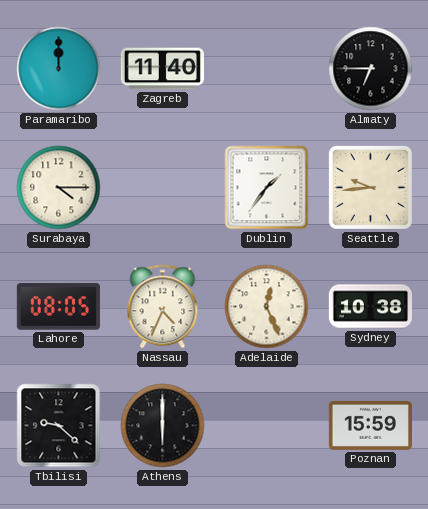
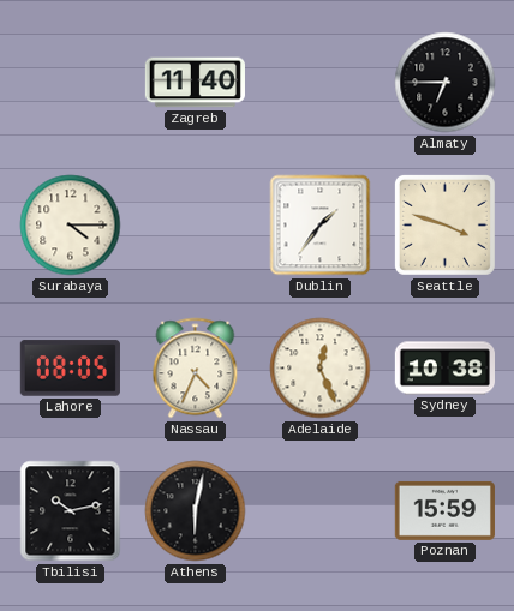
Paramaribo: 12:00 -> none
Seattle: 9:44 -> 3:48
Tbilisi: 9:22 -> 10:13
Athens: 6:00 -> 6:02
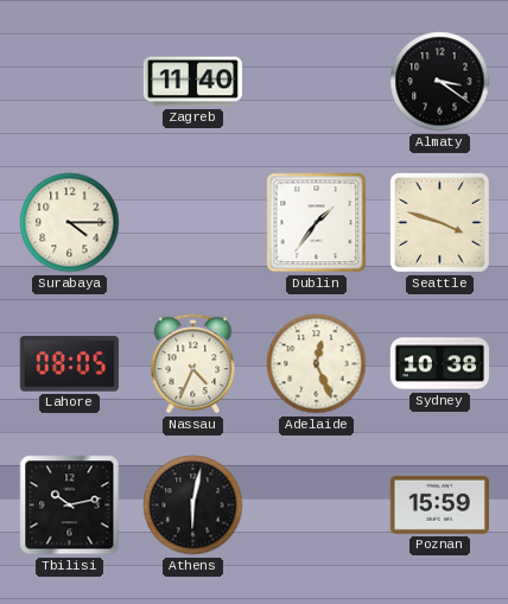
Almaty: 6:45 -> 3:21
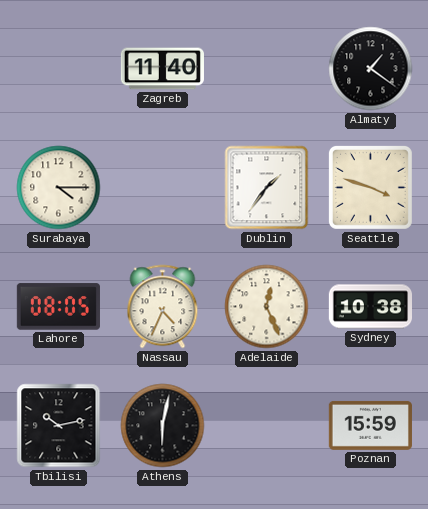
Almaty: 3:21 -> 1:21
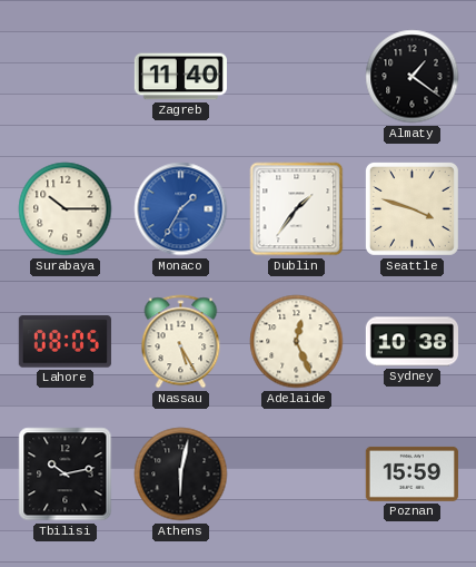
Surabaya: 4:15 -> 10:15
Monaco: none -> 1:35
Nassau: 4:34 -> 5:25
